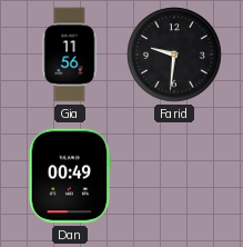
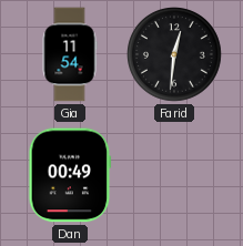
Gia: 11:56 -> 11:54
Farid: 9:31 -> 12:31
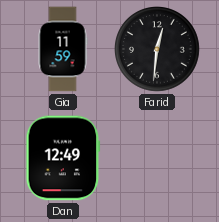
Gia: 11:54 -> 11:59
Dan: 00:49 -> 12:49
